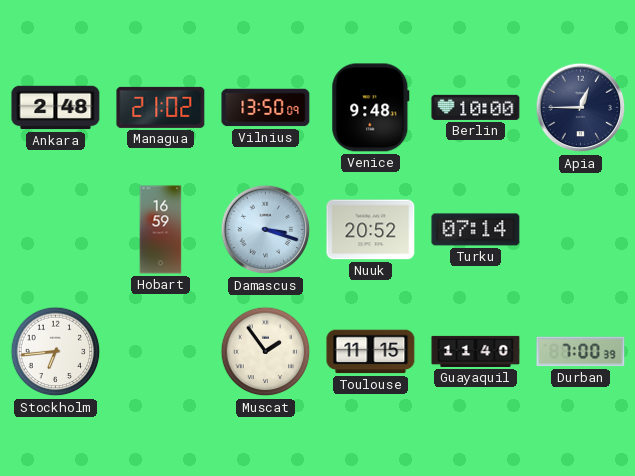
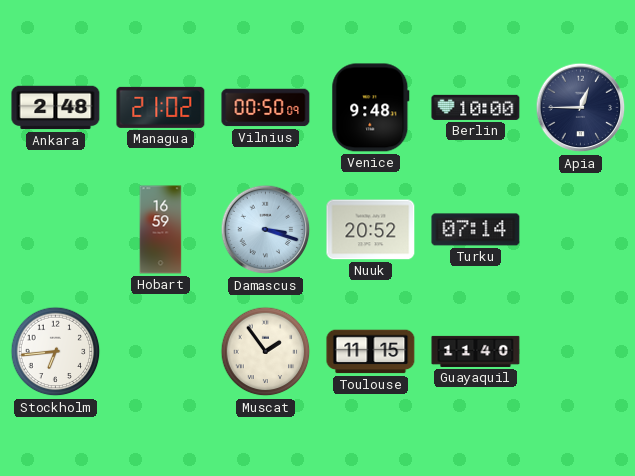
Vilnius: 13:50 -> 00:50
Durban: 7:00 -> none
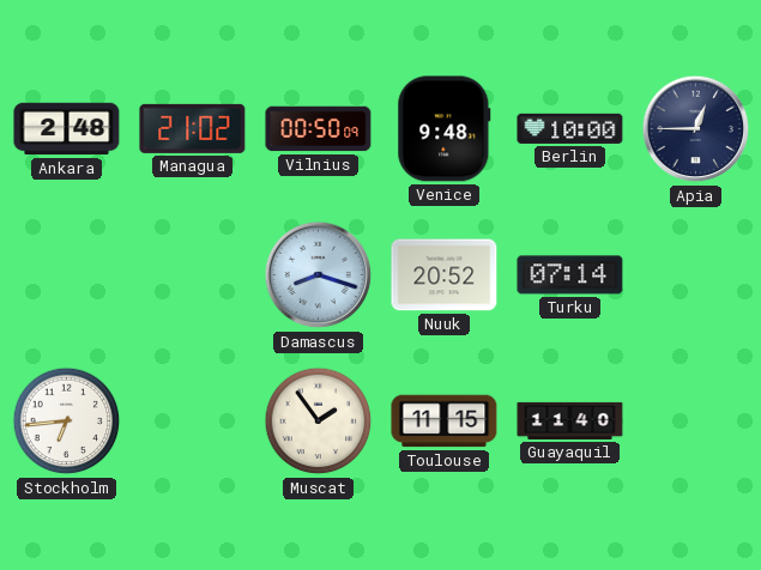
Hobart: 16:59 -> none
Damascus: 3:18 -> 8:18
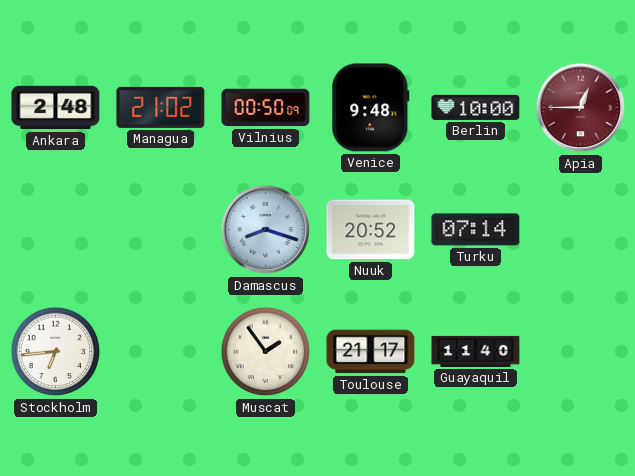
Apia dial: navy -> burgundy
Toulouse: 11:15 -> 21:17
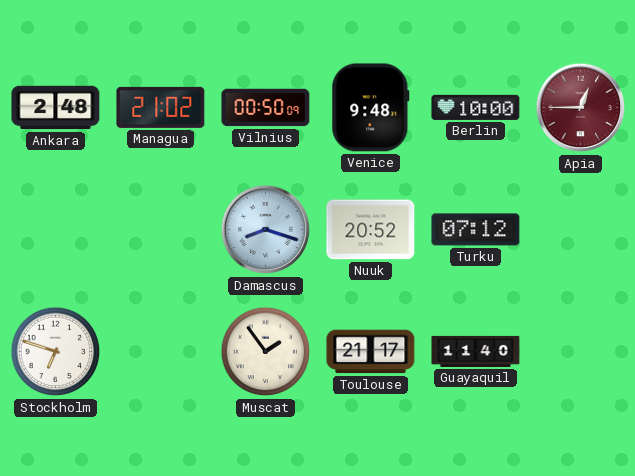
Turku: 07:14 -> 07:12
Stockholm: 6:44 -> 6:48
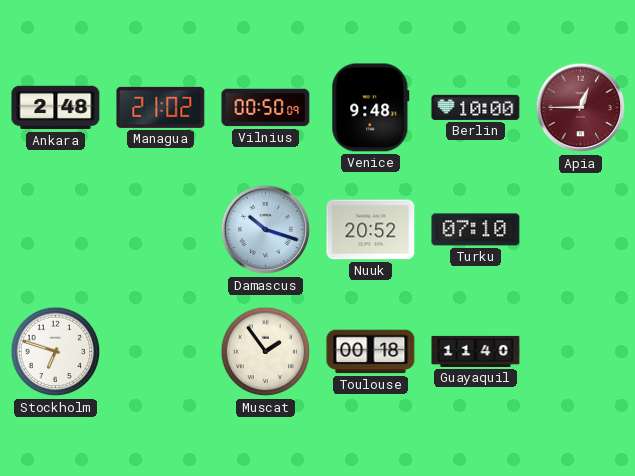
Damascus: 8:18 -> 10:18
Turku: 07:12 -> 07:10
Toulouse: 21:17 -> 00:18
